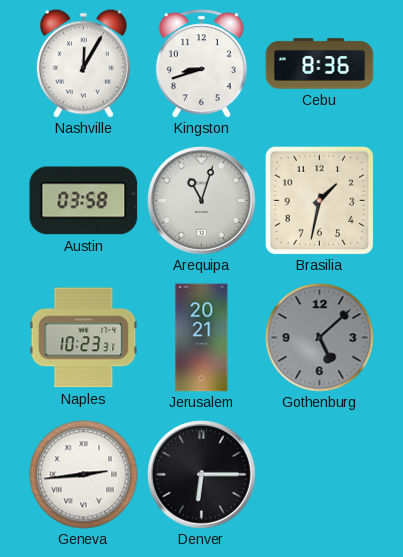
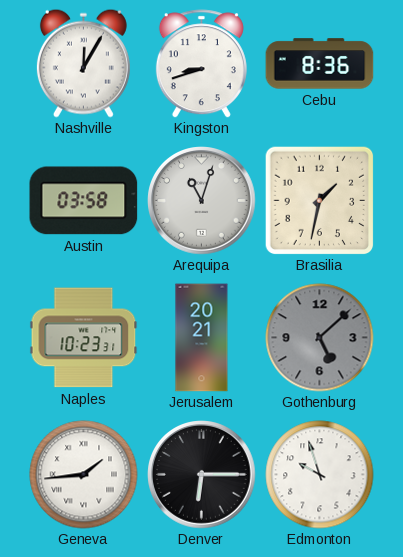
Geneva: 2:44 -> 1:44
Edmonton: none -> 9:57
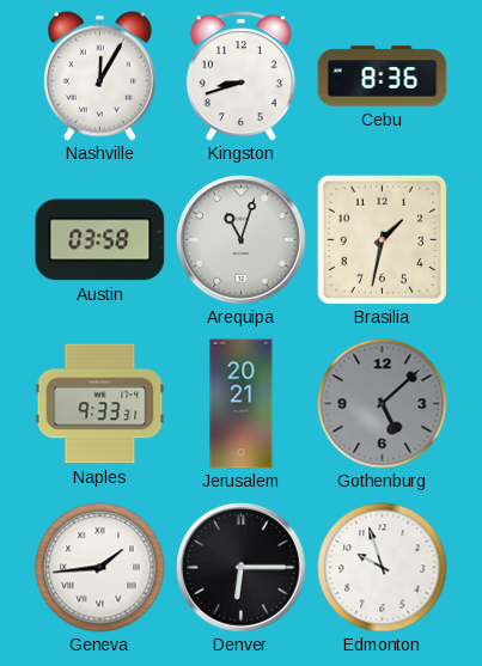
Naples: 10:23 -> 9:33
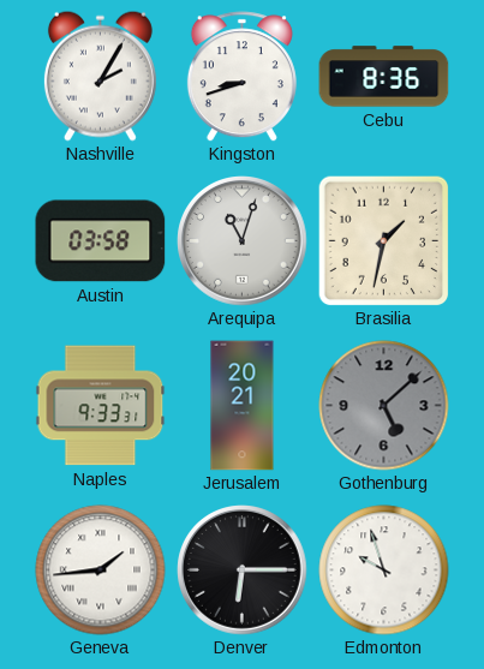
Nashville: 12:05 -> 2:05
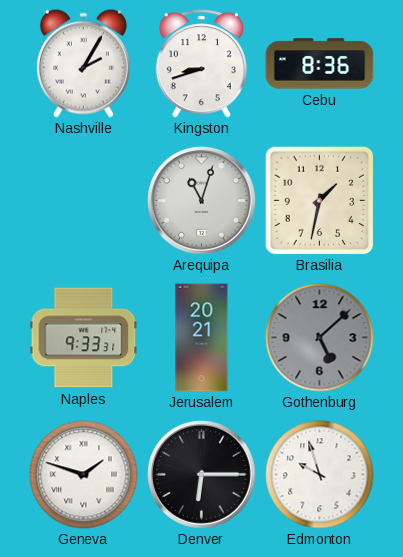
Austin: 03:58 -> none
Geneva: 1:44 -> 1:48
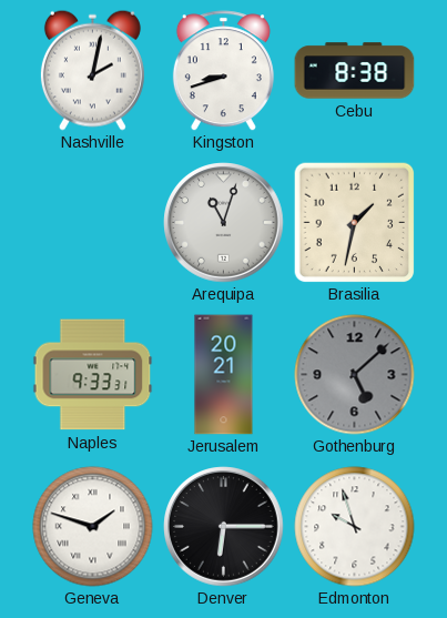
Nashville: 2:05 -> 2:02
Cebu: 8:36 -> 8:38
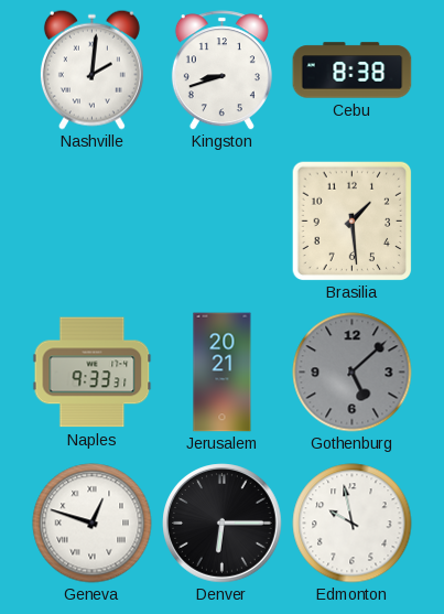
Nashville: 2:02 -> 2:01
Arequipa: 11:03 -> none
Brasilia: 1:32 -> 1:29
Geneva: 1:48 -> 12:48
Edmonton: 9:57 -> 9:58
